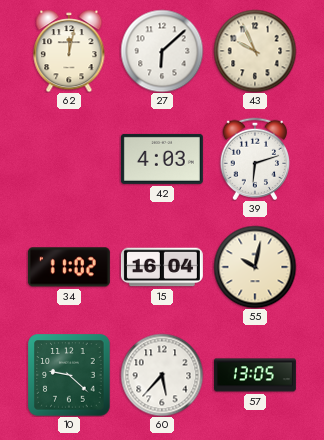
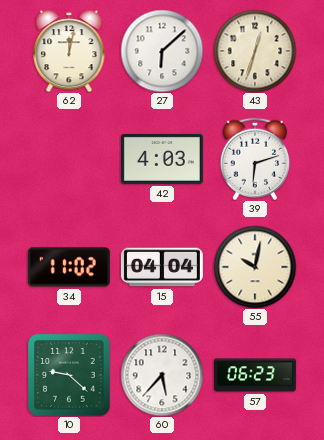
43: 9:56 -> 12:33
15: 16:04 -> 04:04
57: 13:05 -> 06:23
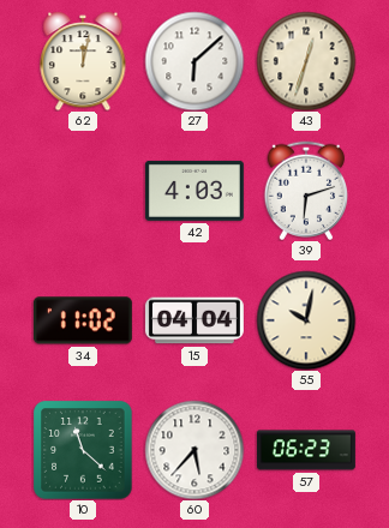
10: 9:22 -> 11:22
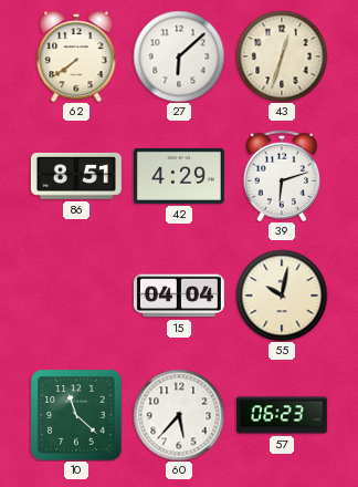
62: 12:02 -> 7:39
86: none -> 8:51
42: 4:03 -> 4:29
34: 11:02 -> none
